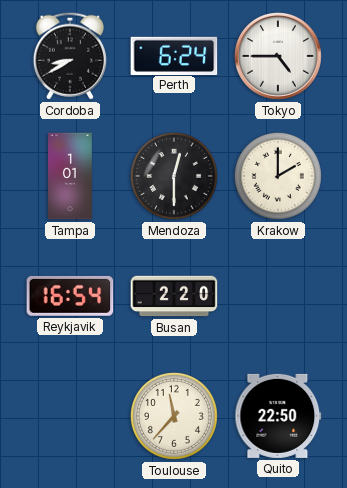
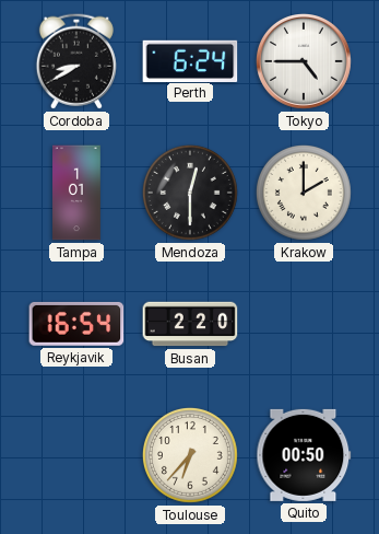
Toulouse: 11:37 -> 6:37
Quito: 22:50 -> 00:50
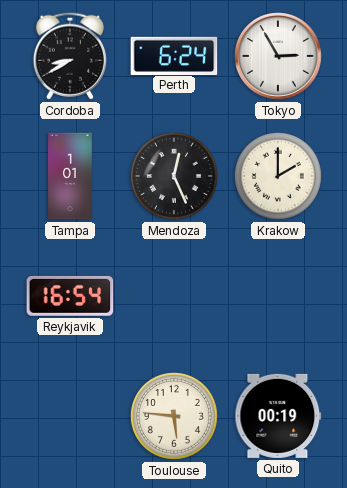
Tokyo: 4:45 -> 2:55
Mendoza: 12:30 -> 12:26
Busan: 2:20 -> none
Toulouse: 6:37 -> 5:46
Quito: 00:50 -> 00:19
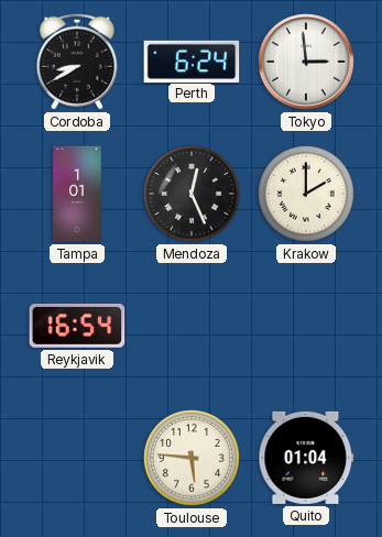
Tokyo: 2:55 -> 2:59
Quito: 00:19 -> 01:04
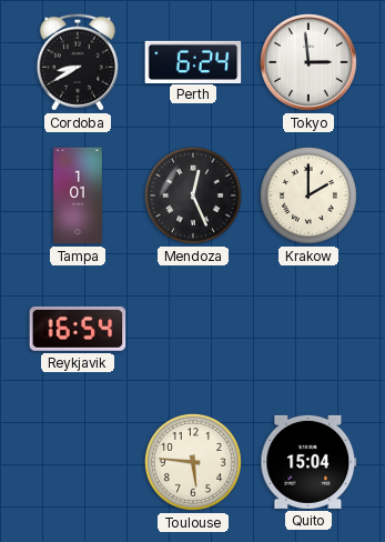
Quito: 01:04 -> 15:04
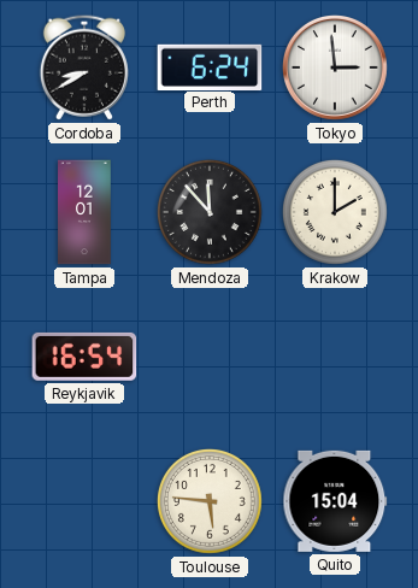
Tampa: 1:01 -> 12:01
Mendoza: 12:26 -> 11:53
